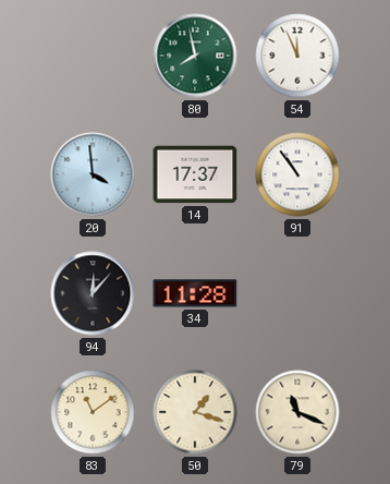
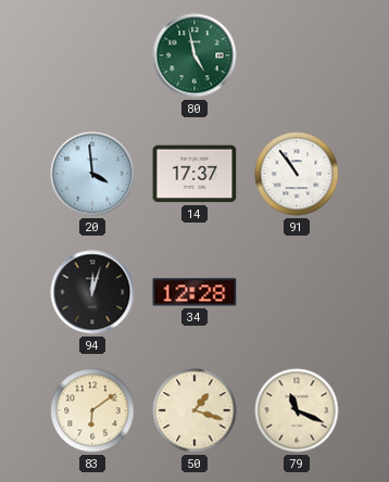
80: 7:58 -> 4:58
54: 11:56 -> none
94: 12:07 -> 12:03
34: 11:28 -> 12:28
83: 11:09 -> 6:09
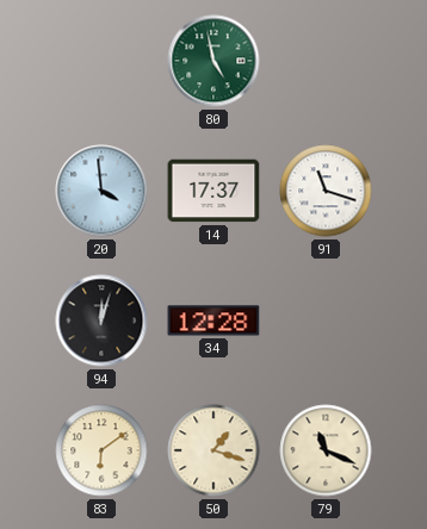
91: 10:54 -> 11:18
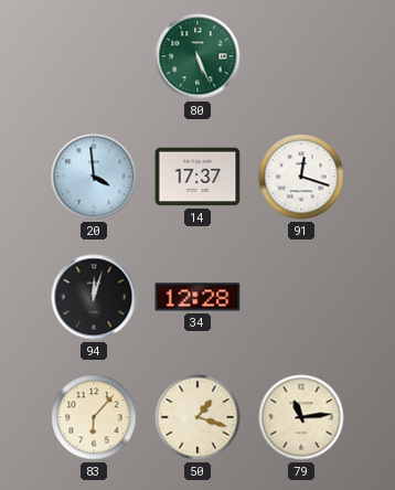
80: 4:58 -> 5:26
91: 11:18 -> 12:18
83: 6:09 -> 6:07
79: 11:19 -> 11:14
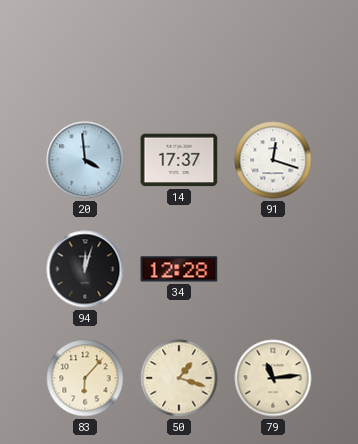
80: 5:26 -> none
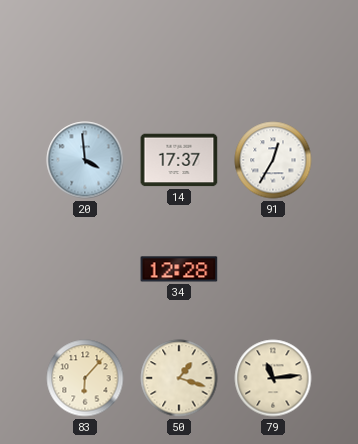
91: 12:18 -> 12:35
94: 12:03 -> none
